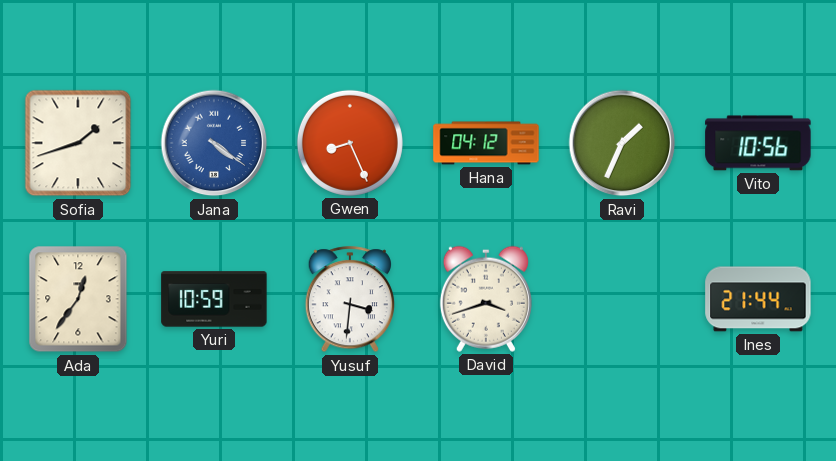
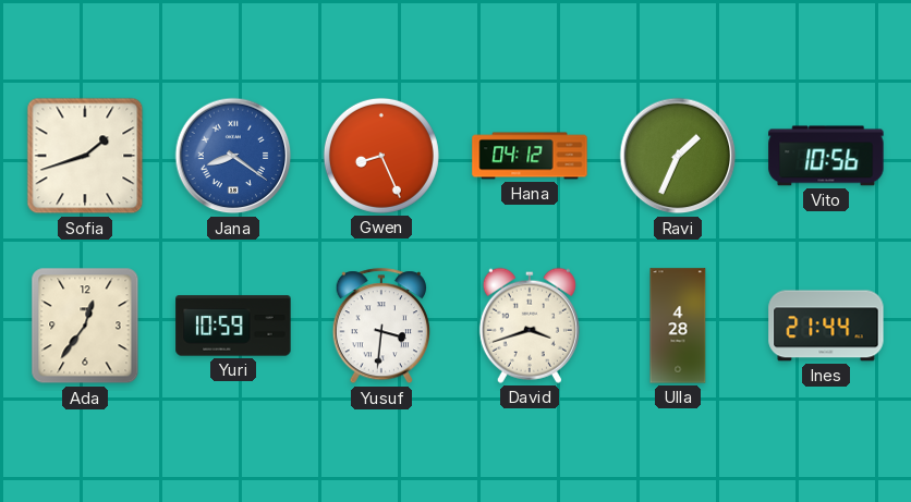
Jana: 4:21 -> 8:21
Ulla: none -> 4:28
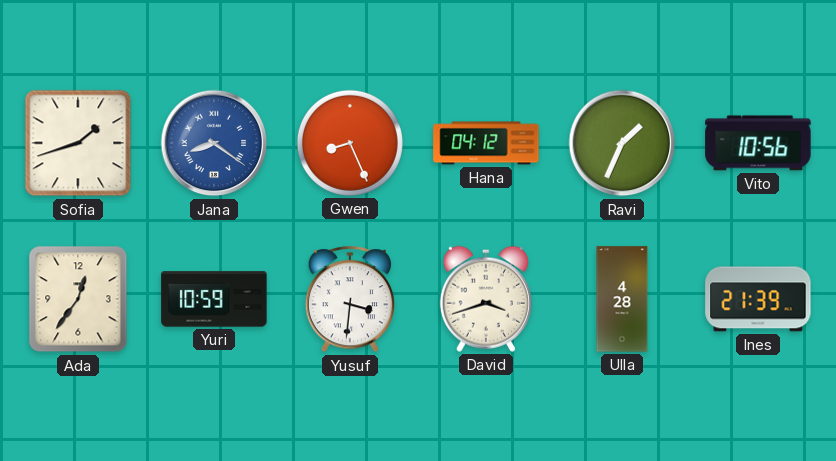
Ines: 21:44 -> 21:39
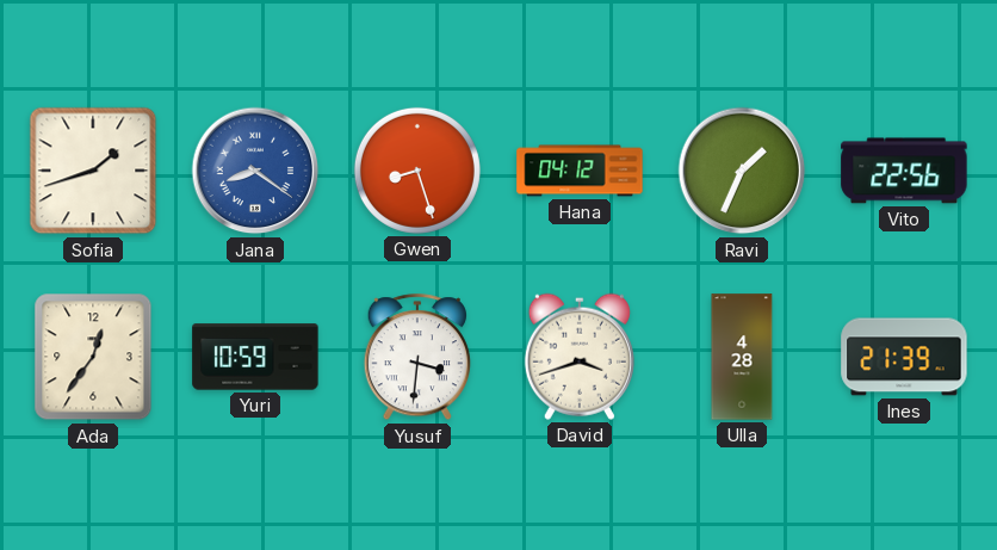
Gwen: 8:26 -> 8:27
Vito: 10:56 -> 22:56
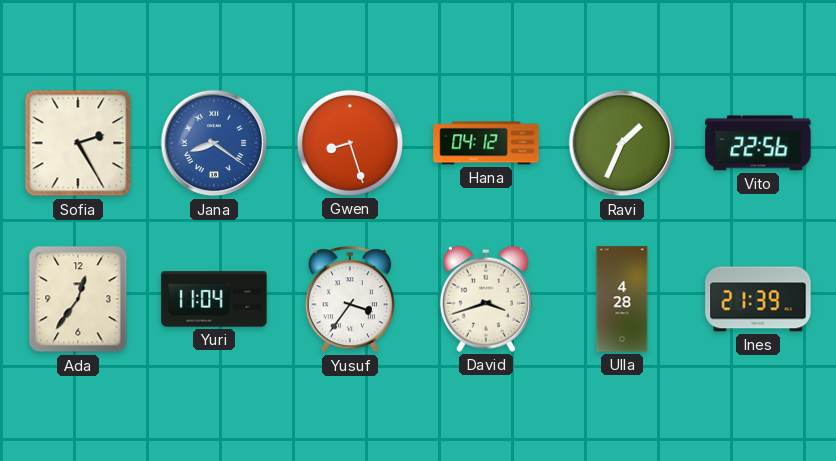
Sofia: 1:42 -> 2:25
Yuri: 10:59 -> 11:04
Yusuf: 3:31 -> 3:36
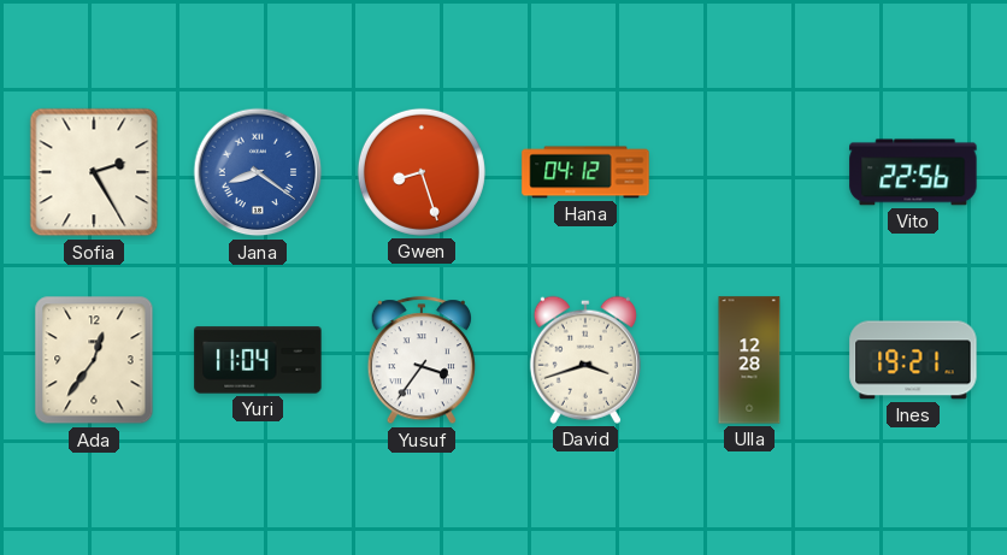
Ravi: 1:34 -> none
Ulla: 4:28 -> 12:28
Ines: 21:39 -> 19:21
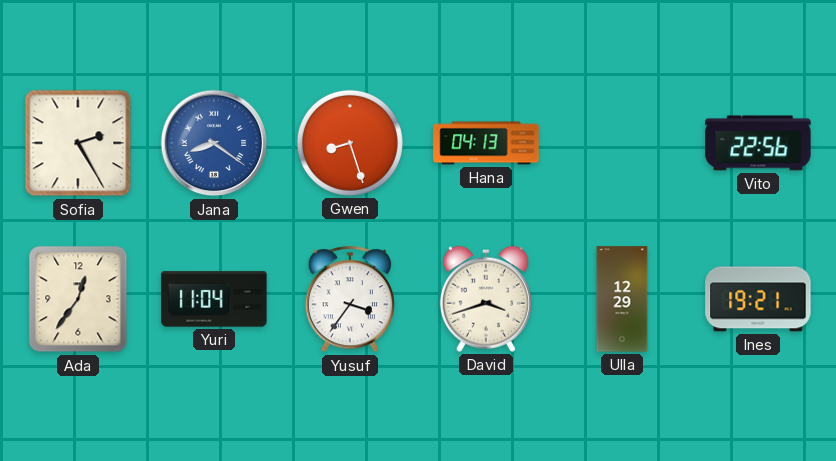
Hana: 04:12 -> 04:13
Ulla: 12:28 -> 12:29
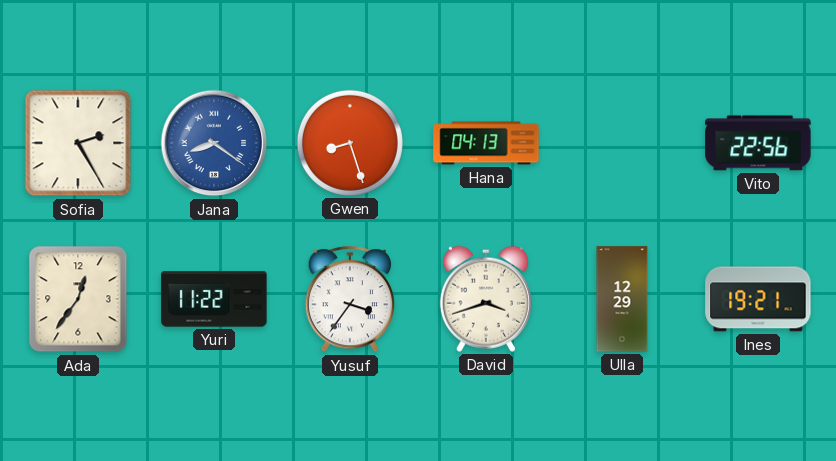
Yuri: 11:04 -> 11:22
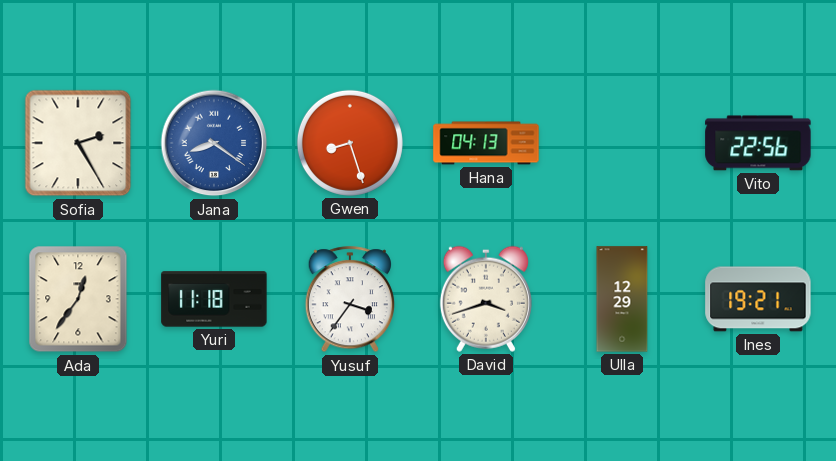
Yuri: 11:22 -> 11:18
